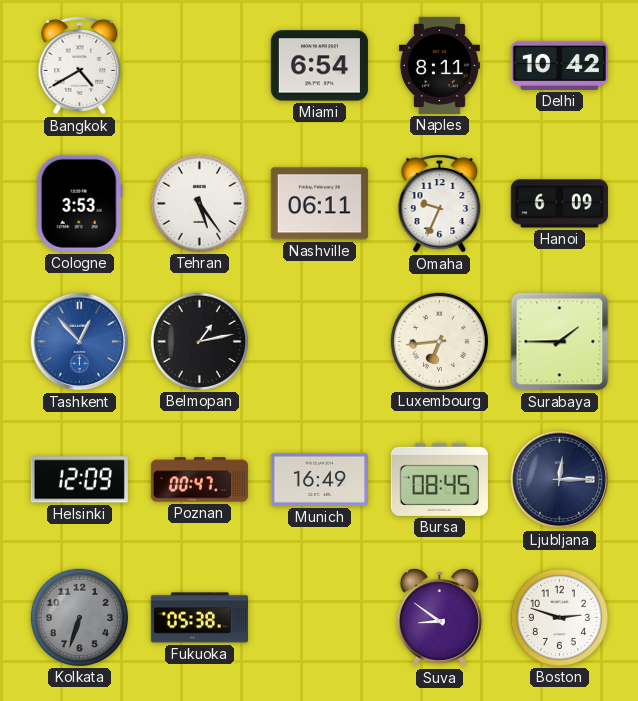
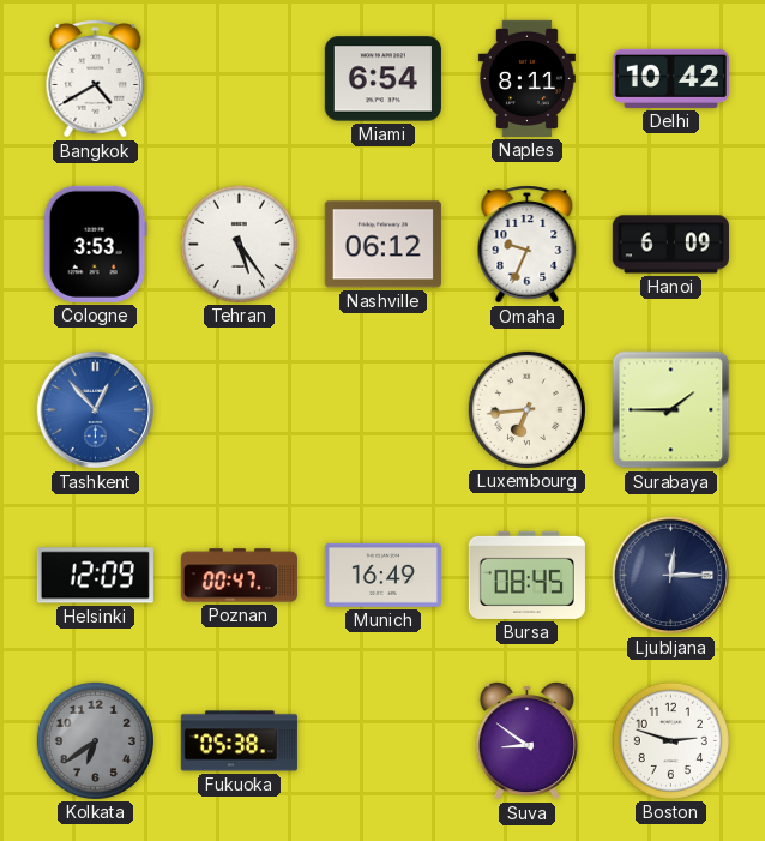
Nashville: 06:11 -> 06:12
Belmopan: 1:13 -> none
Kolkata: 6:33 -> 6:39
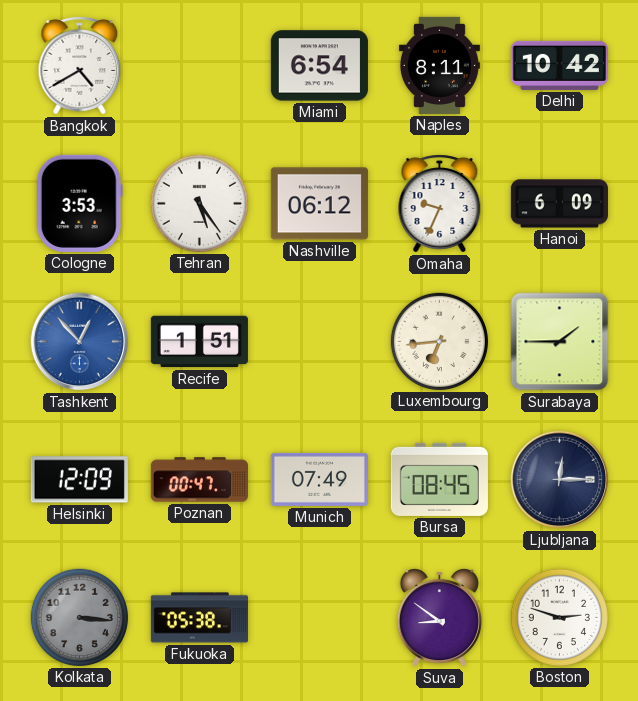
Recife: none -> 1:51
Munich: 16:49 -> 07:49
Kolkata: 6:39 -> 3:16
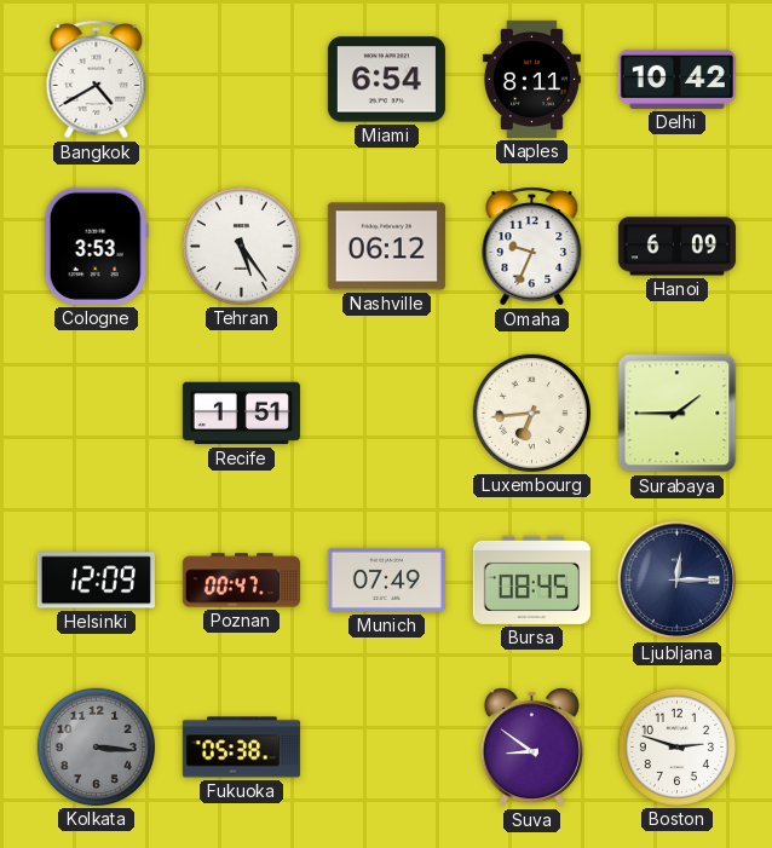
Tashkent: 12:53 -> none
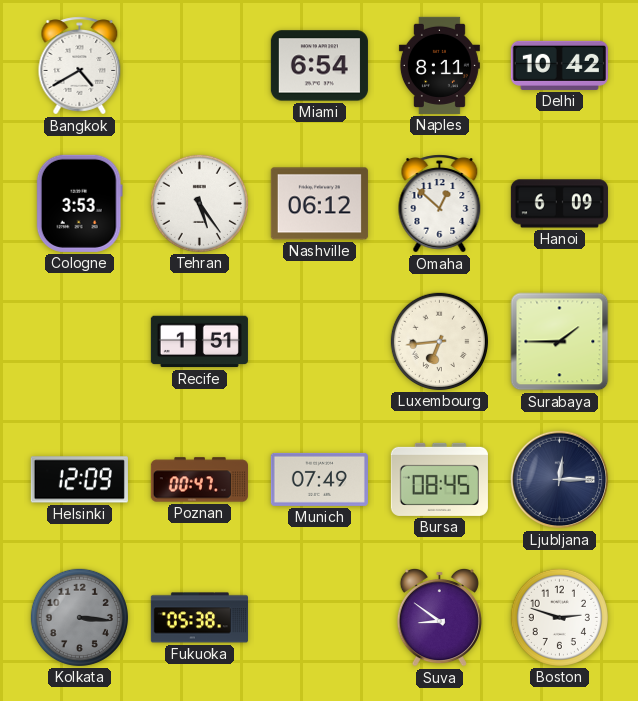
Omaha: 9:34 -> 12:52
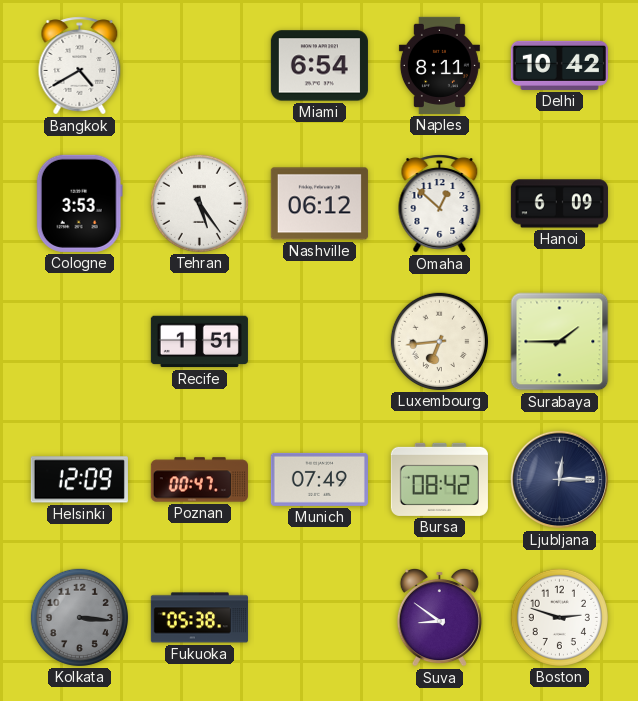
Bursa: 08:45 -> 08:42
